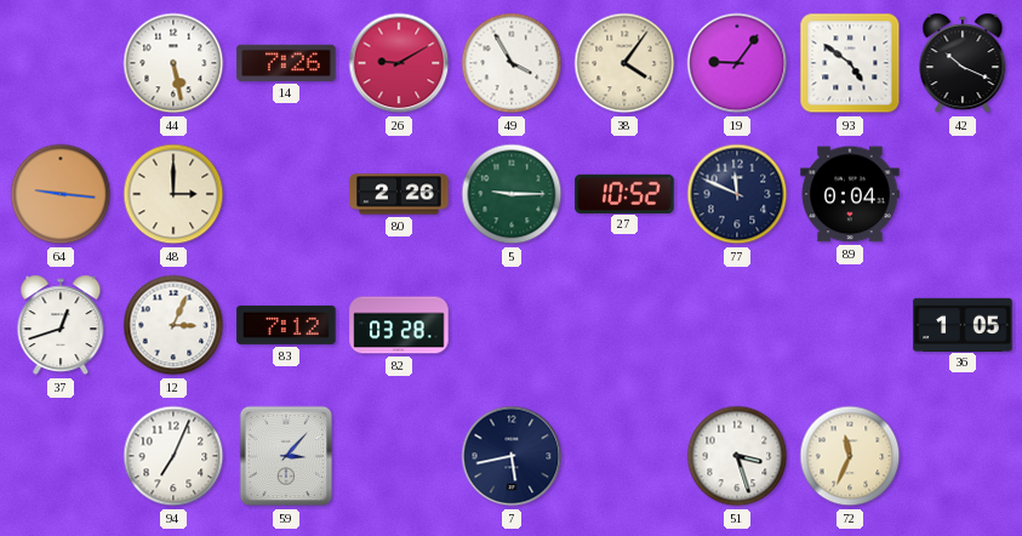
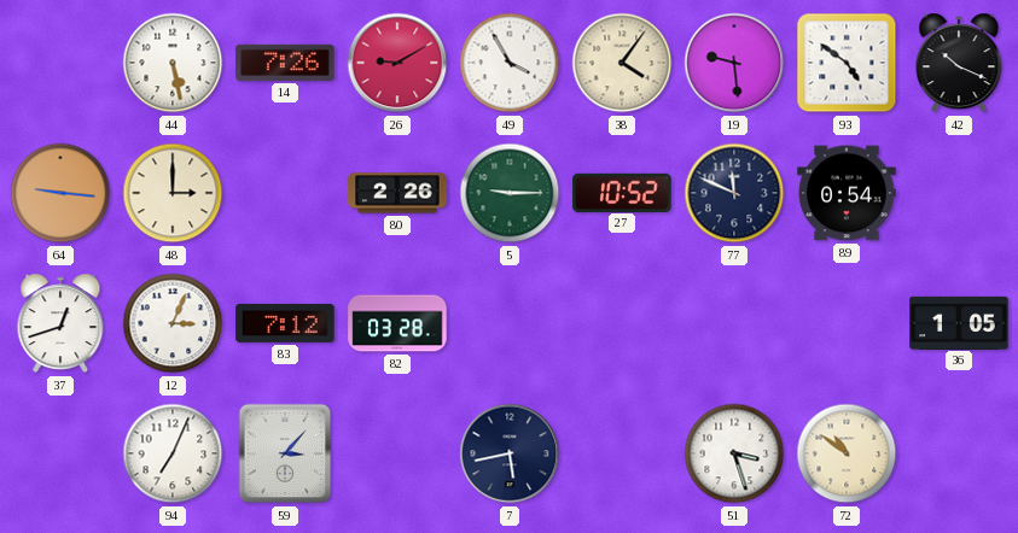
19: 9:06 -> 9:29
89: 0:04 -> 0:54
72: 11:34 -> 10:51
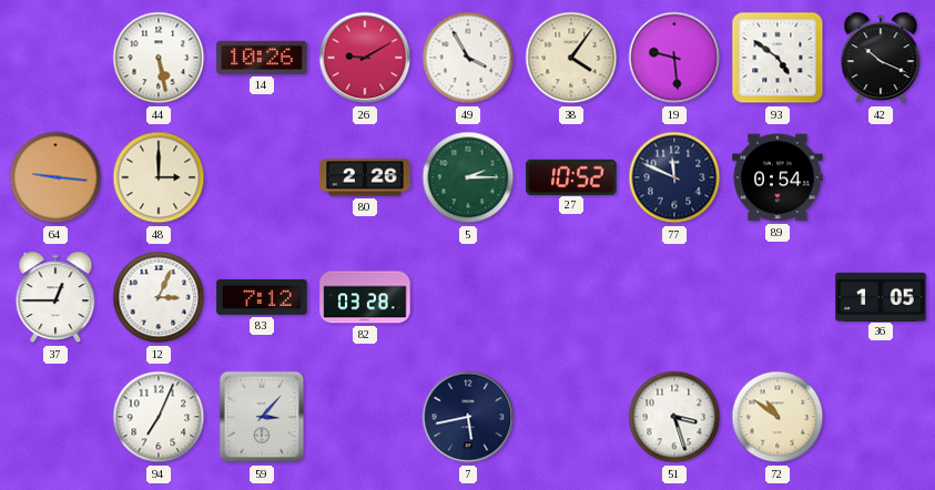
14: 7:26 -> 10:26
5: 9:15 -> 2:15
37: 12:42 -> 12:45
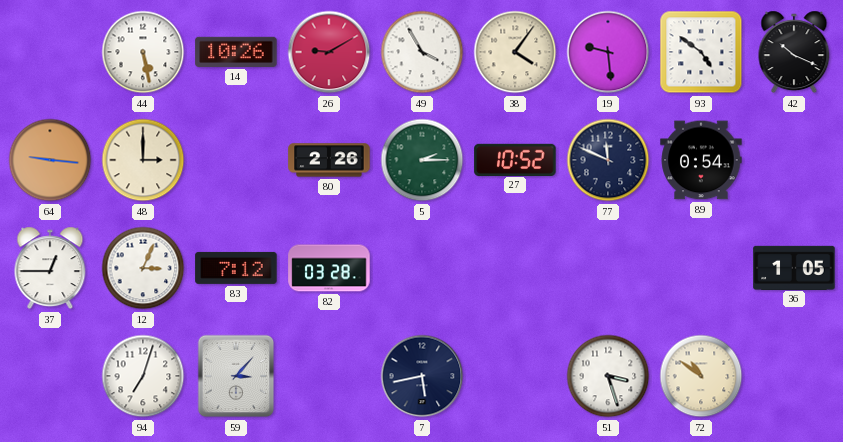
94: 7:04 -> 7:03
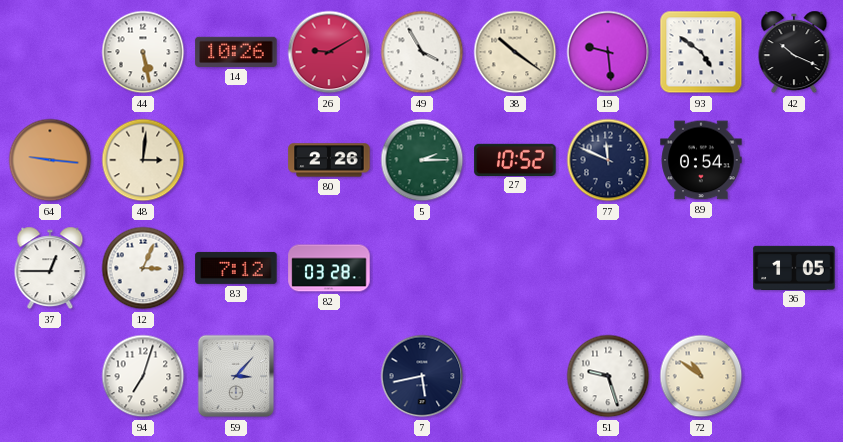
38: 4:06 -> 10:21
48: 3:00 -> 3:01
51: 3:27 -> 9:27
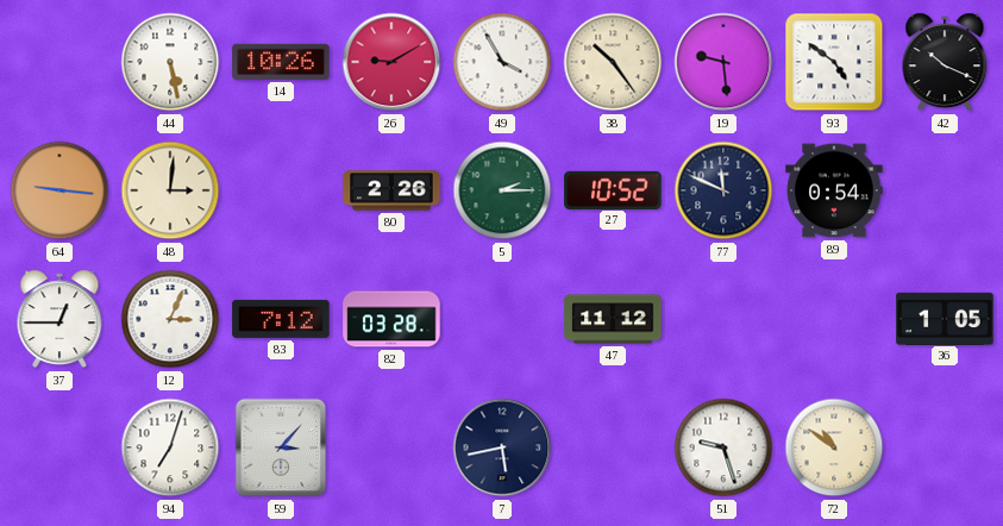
38: 10:21 -> 10:24
47: none -> 11:12
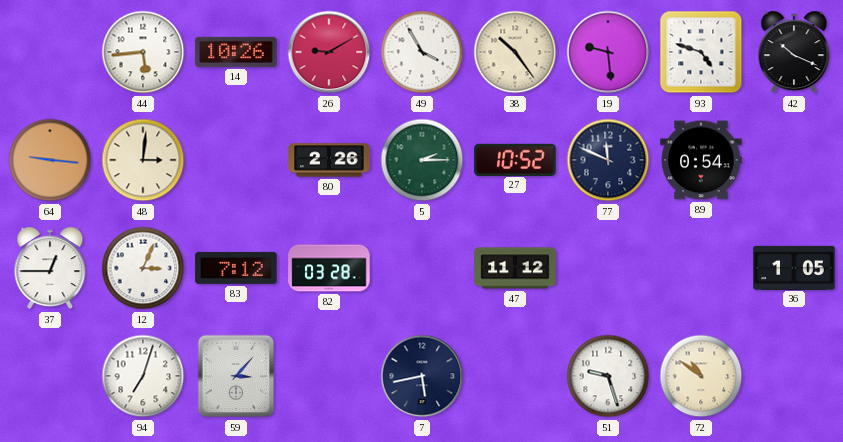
44: 5:28 -> 5:44
93: 4:51 -> 4:48
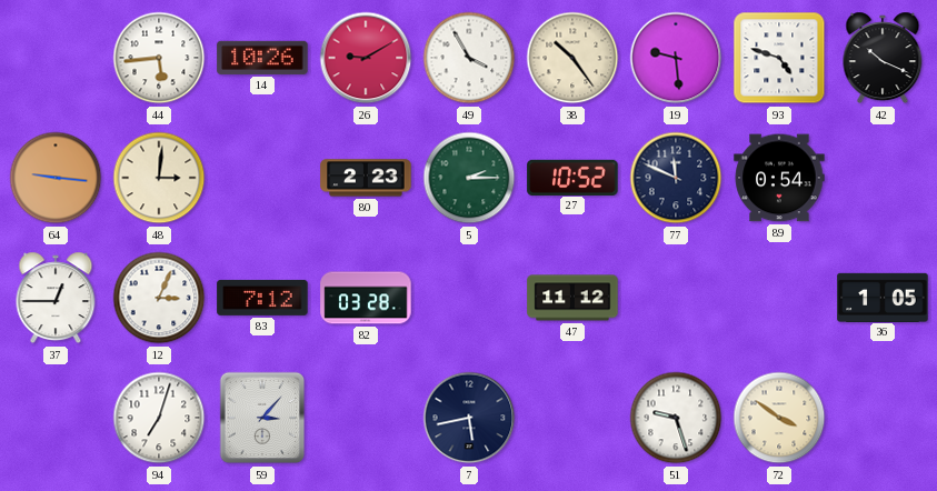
80: 2:26 -> 2:23
72: 10:51 -> 3:51
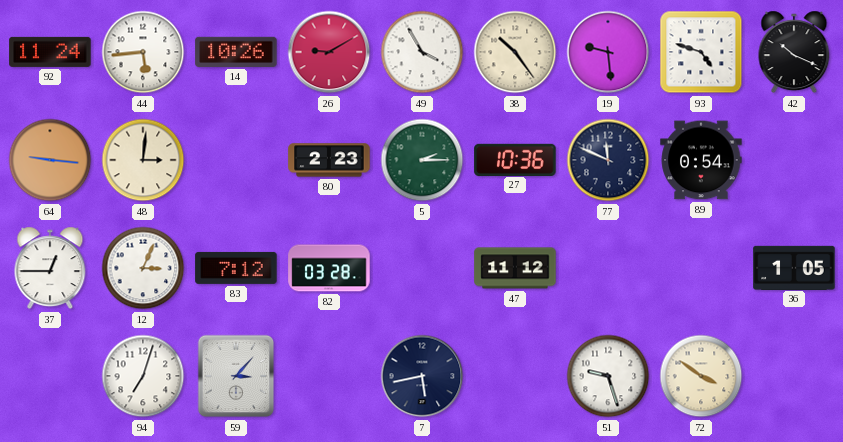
92: none -> 11:24
27: 10:52 -> 10:36
